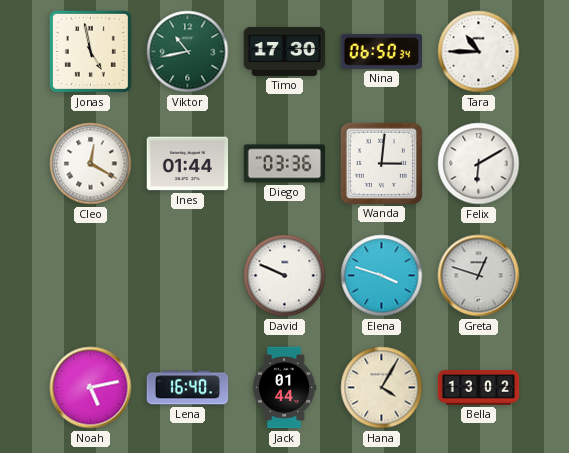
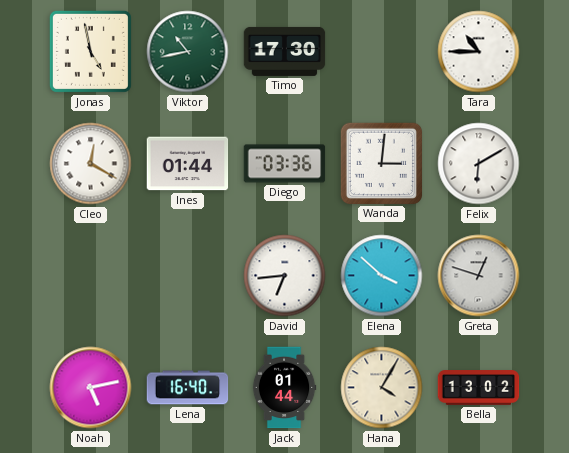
Nina: 06:50 -> none
David: 9:49 -> 6:44
Elena: 3:48 -> 3:52
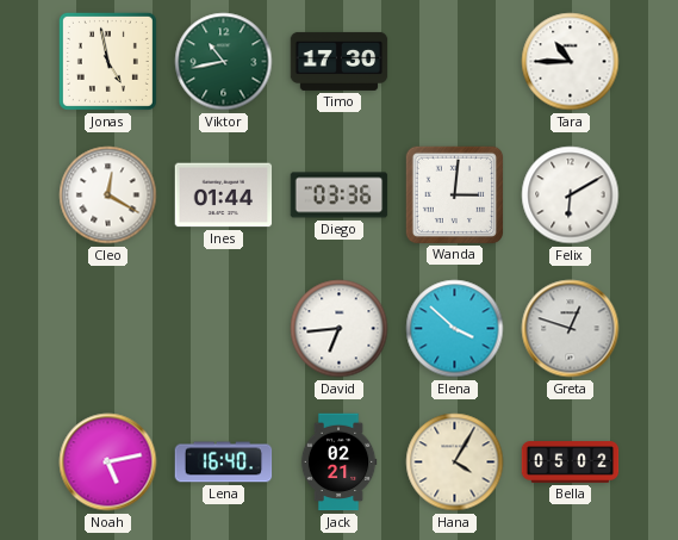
Jack: 01:44 -> 02:21
Bella: 13:02 -> 05:02
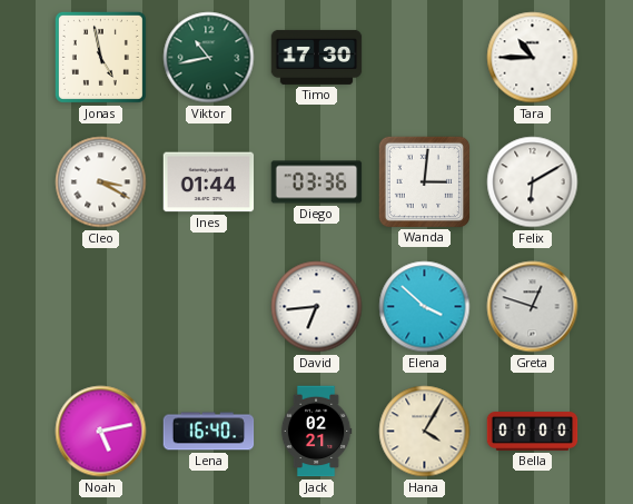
Cleo: 12:20 -> 3:20
Bella: 05:02 -> 00:00
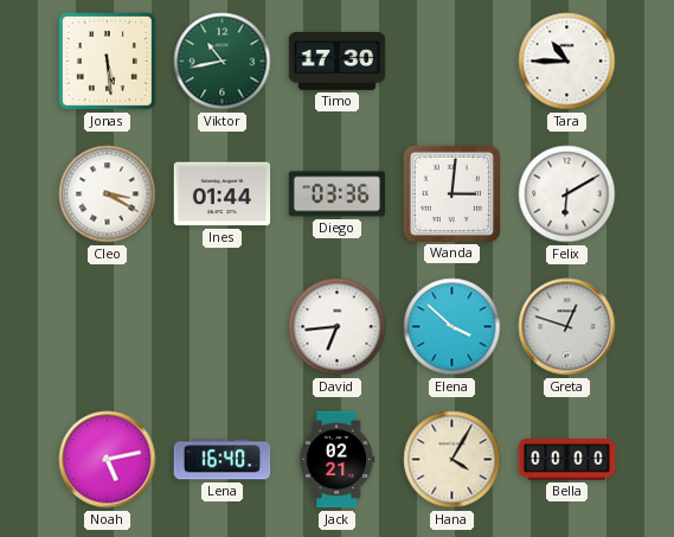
Jonas: 4:58 -> 5:29
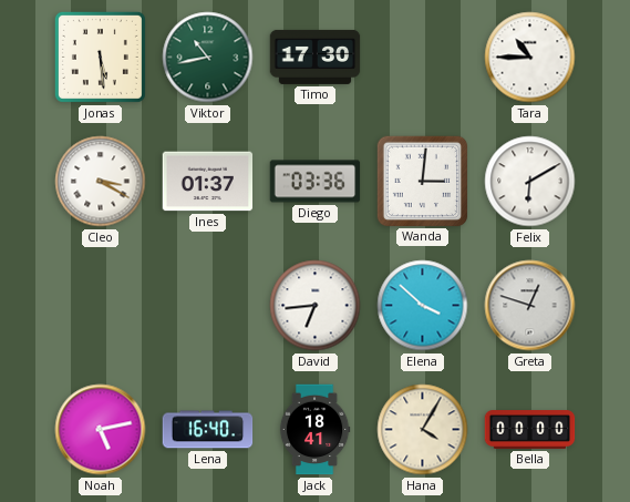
Ines: 01:44 -> 01:37
Jack: 02:21 -> 18:41
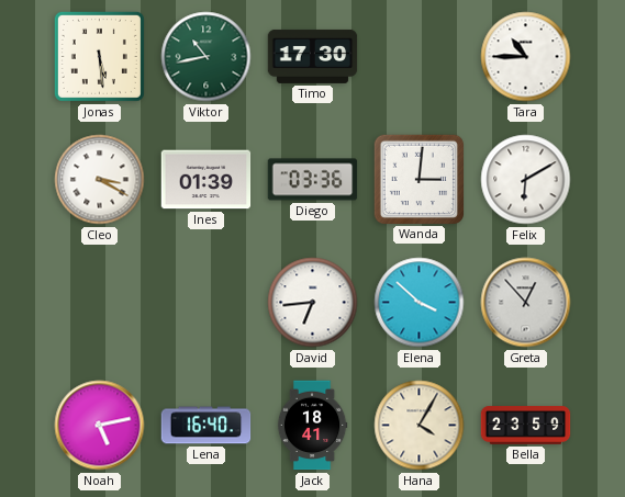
Ines: 01:37 -> 01:39
Greta: 12:48 -> 12:53
Bella: 00:00 -> 23:59
